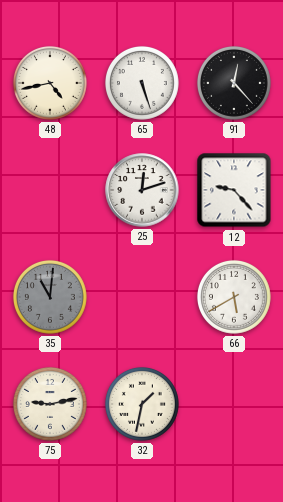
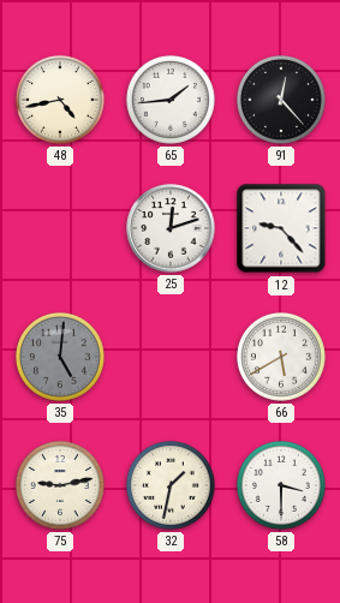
65: 5:27 -> 1:44
35: 11:01 -> 5:01
58: none -> 3:30
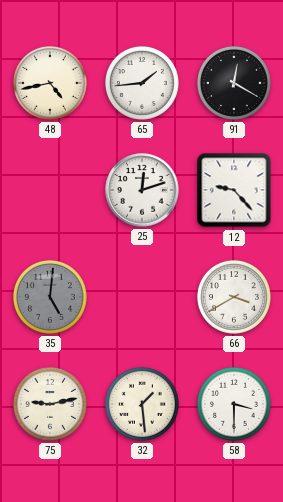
91: 12:23 -> 12:20
66: 5:40 -> 3:40
32: 1:32 -> 1:29
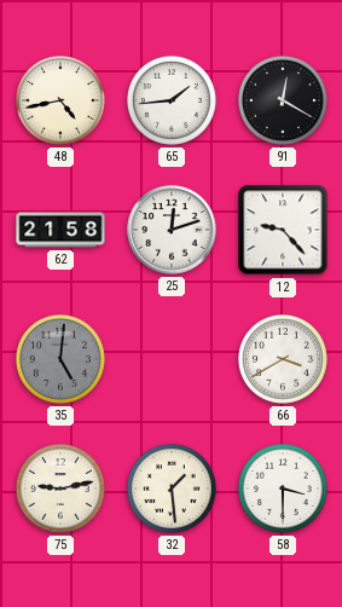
62: none -> 21:58
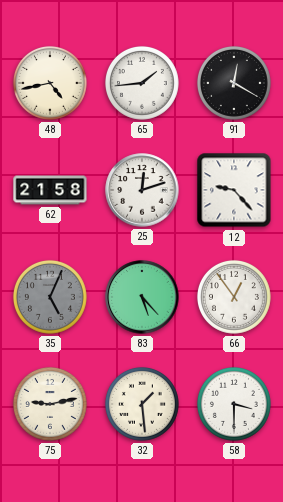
35: 5:01 -> 5:04
83: none -> 5:23
66: 3:40 -> 12:54
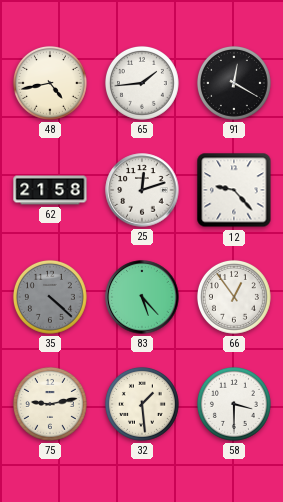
35: 5:04 -> 4:22
